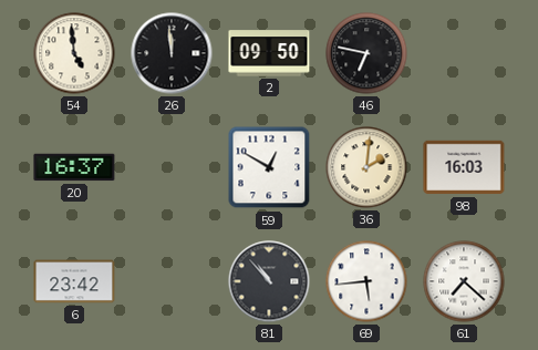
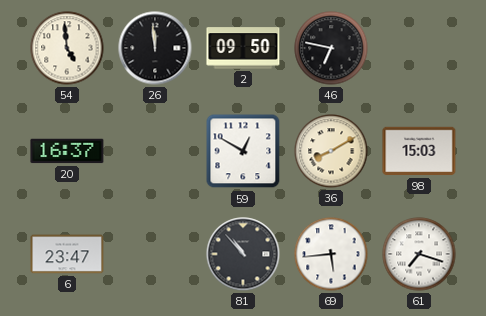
36: 2:01 -> 8:10
98: 16:03 -> 15:03
6: 23:42 -> 23:47
61: 7:22 -> 7:18
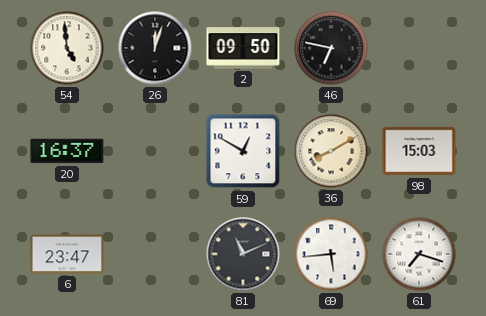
26: 11:59 -> 12:03
81: 10:53 -> 11:11
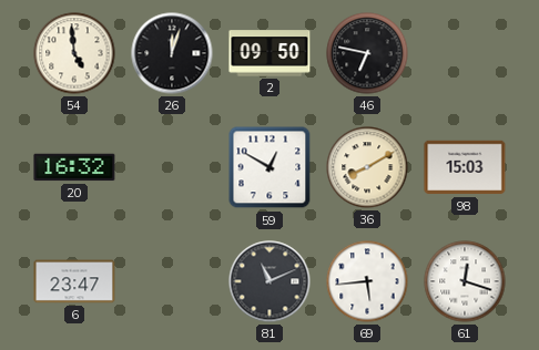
20: 16:37 -> 16:32
61: 7:18 -> 12:18
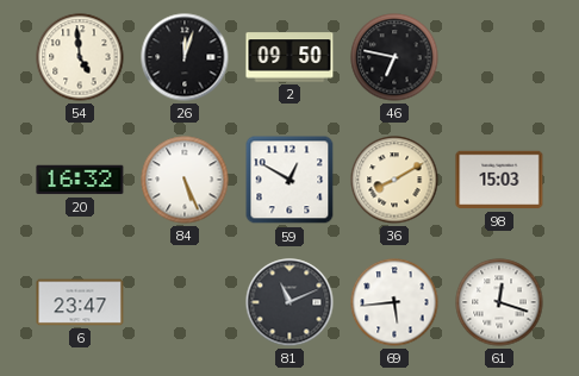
84: none -> 5:26
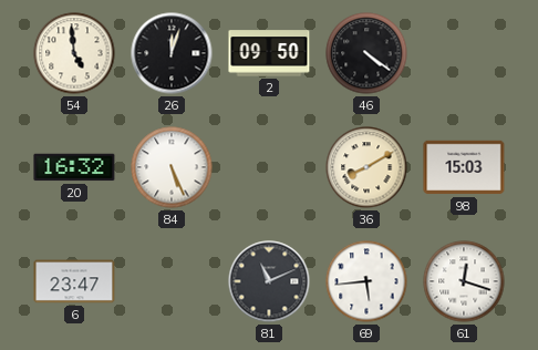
46: 6:47 -> 4:21
59: 12:50 -> none
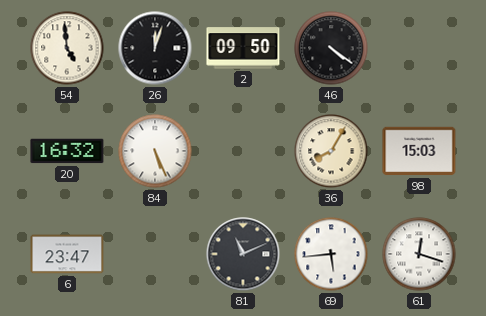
36: 8:10 -> 8:05
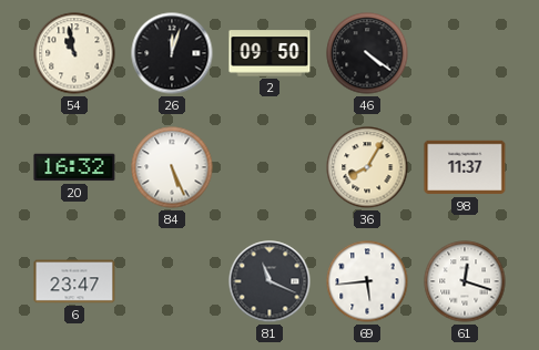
54: 4:59 -> 10:58
98: 15:03 -> 11:37
81: 11:11 -> 11:19
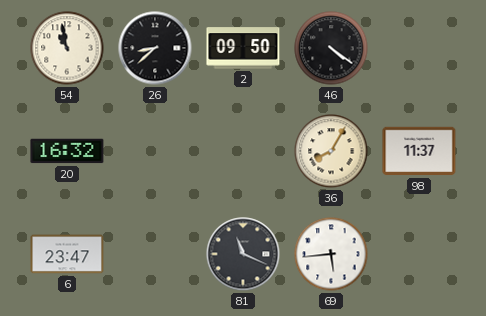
26: 12:03 -> 8:38
84: 5:26 -> none
61: 12:18 -> none
